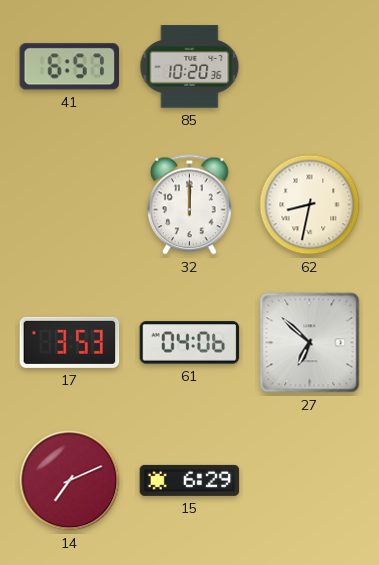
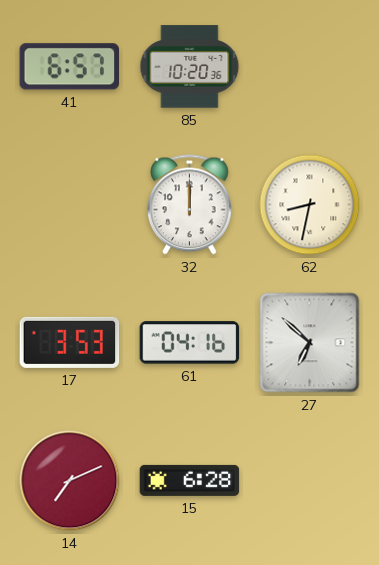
61: 04:06 -> 04:16
15: 6:29 -> 6:28
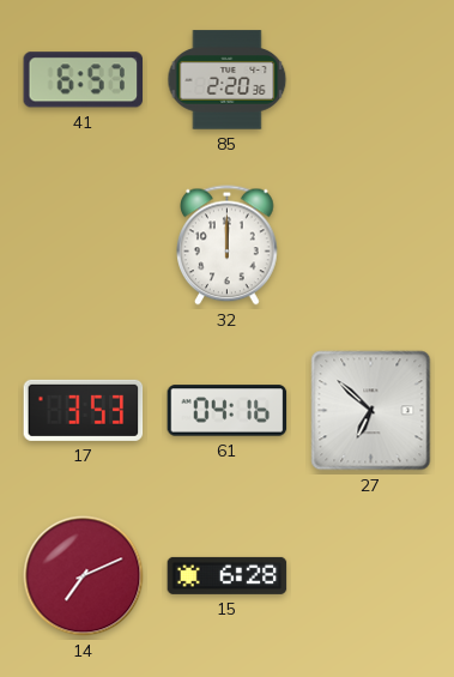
85: 10:20 -> 2:20
62: 8:32 -> none
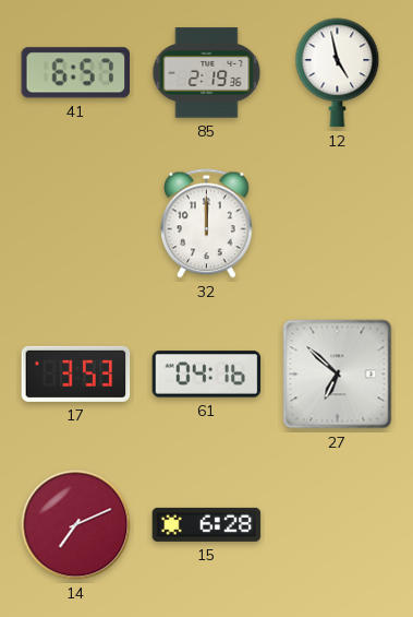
85: 2:20 -> 2:19
12: none -> 4:58
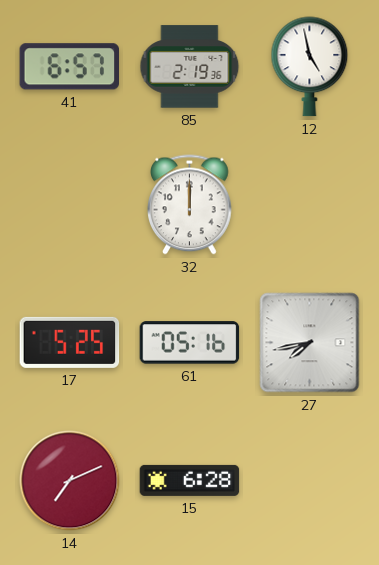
17: 3:53 -> 5:25
61: 04:16 -> 05:16
27: 6:52 -> 7:43
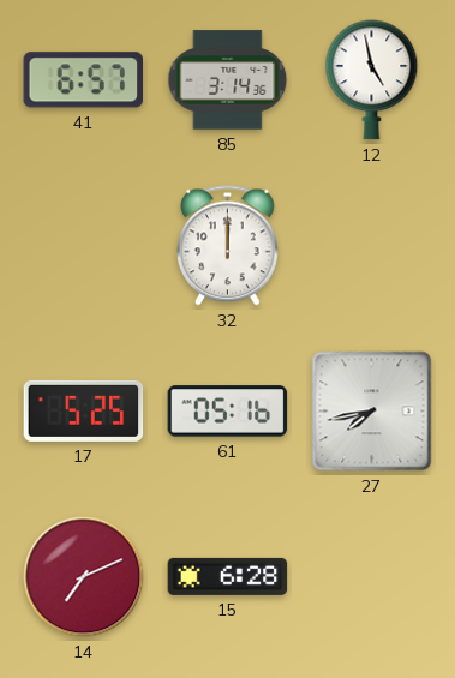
85: 2:19 -> 3:14
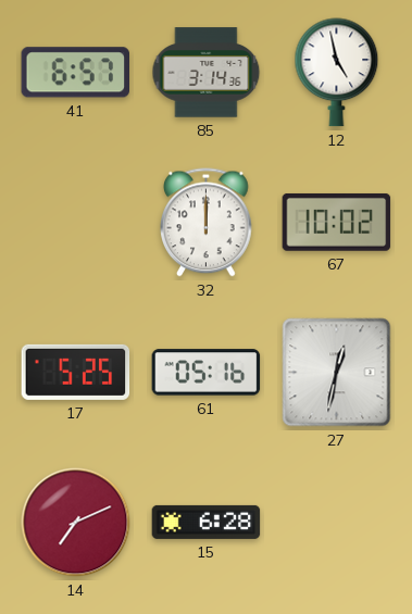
67: none -> 10:02
27: 7:43 -> 12:32
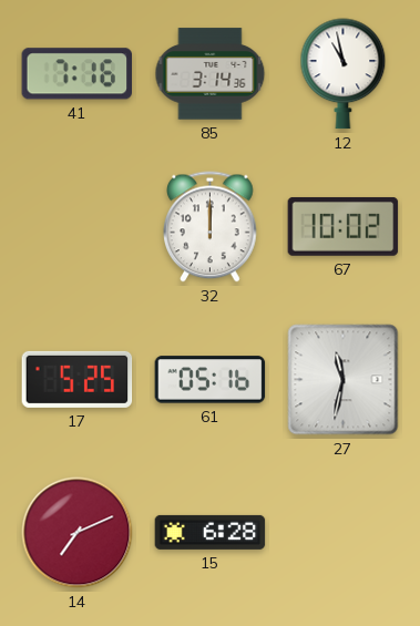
41: 6:57 -> 7:16
12: 4:58 -> 10:58
27: 12:32 -> 11:32
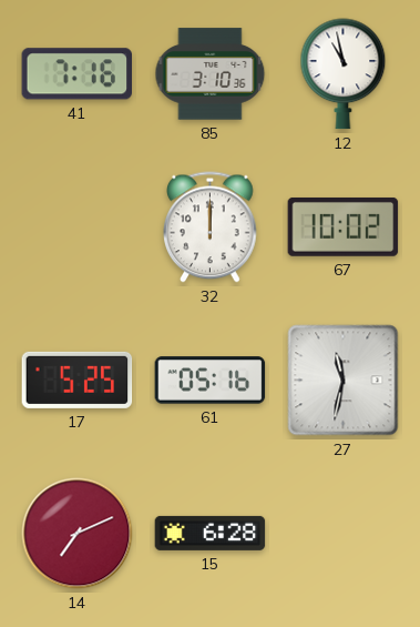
85: 3:14 -> 3:10
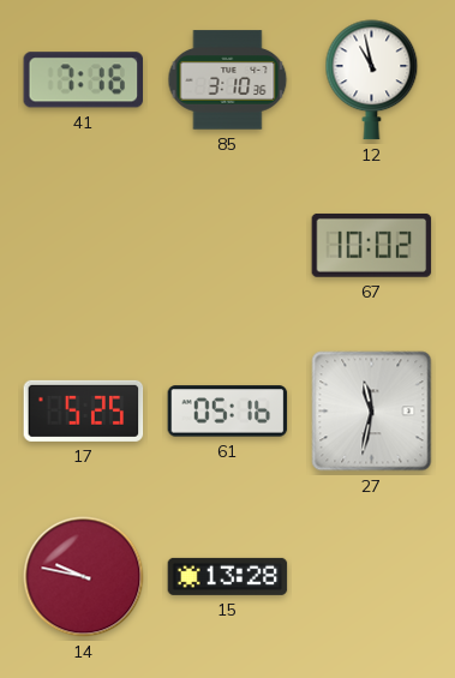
32: 12:00 -> none
14: 7:11 -> 9:47
15: 6:28 -> 13:28
